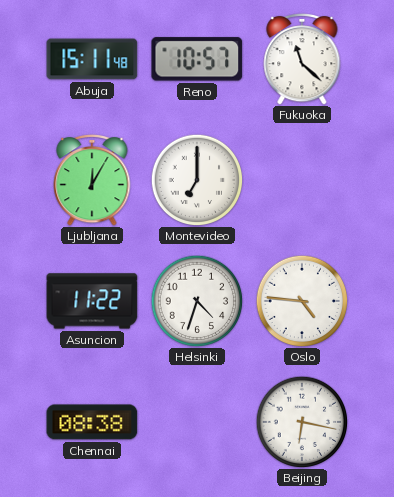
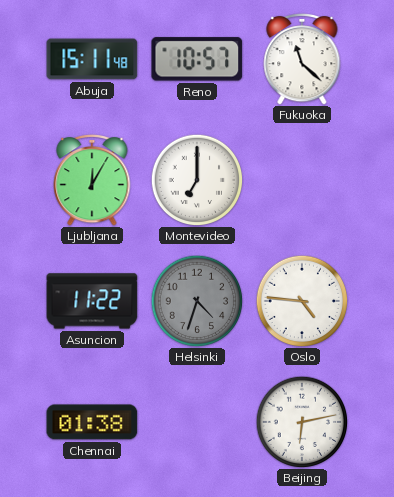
Helsinki dial: white -> grey
Chennai: 08:38 -> 01:38
Beijing: 6:17 -> 6:13
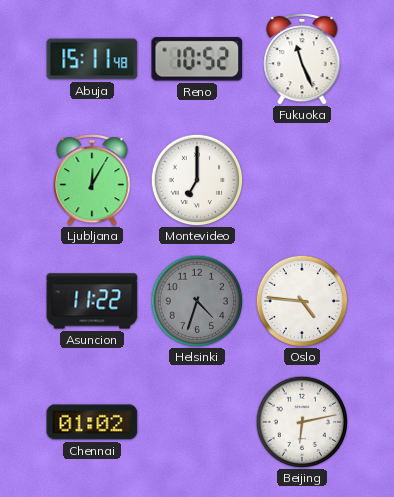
Reno: 10:57 -> 10:52
Fukuoka: 11:22 -> 11:26
Chennai: 01:38 -> 01:02
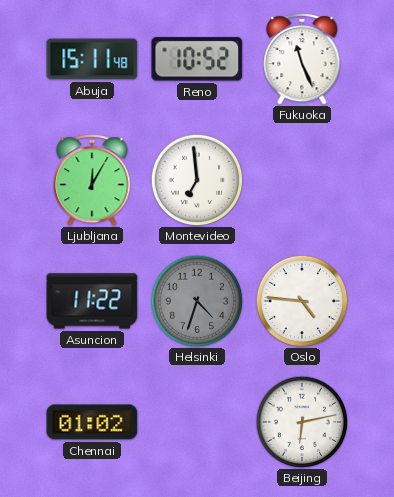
Montevideo: 7:00 -> 6:59
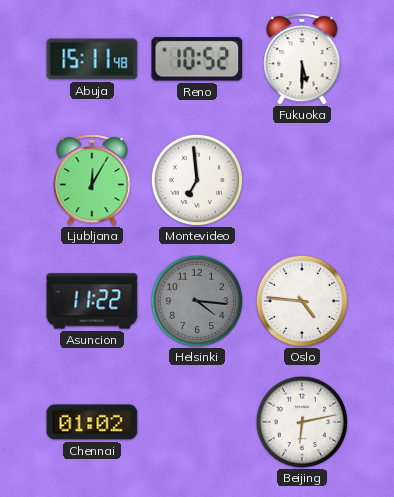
Fukuoka: 11:26 -> 5:30
Helsinki: 4:33 -> 4:16
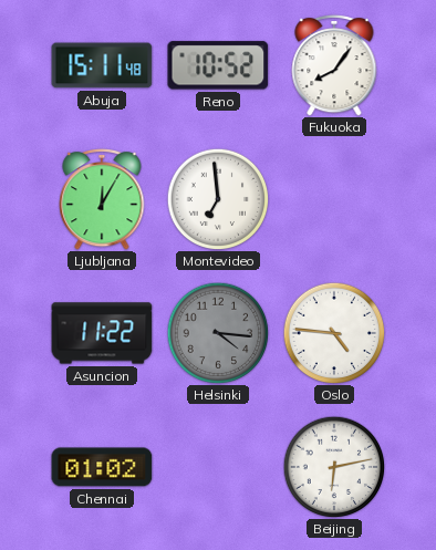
Fukuoka: 5:30 -> 8:06
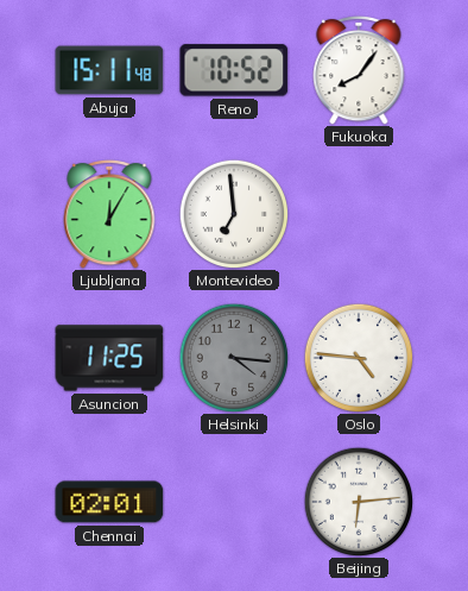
Asuncion: 11:22 -> 11:25
Chennai: 01:02 -> 02:01
Beijing: 6:13 -> 6:14
